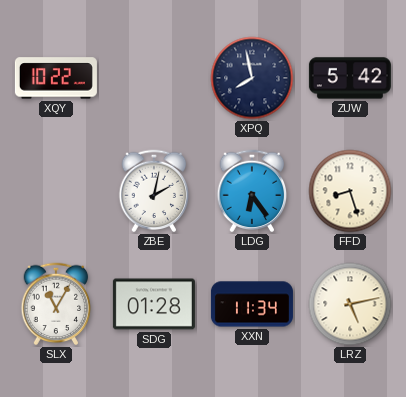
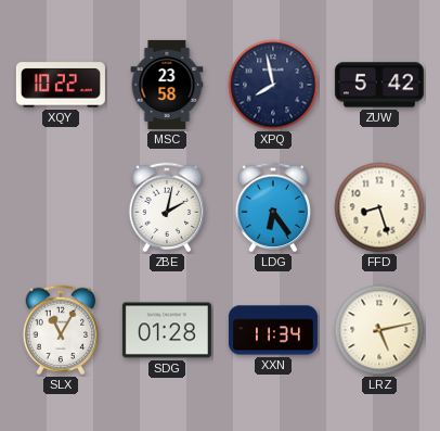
MSC: none -> 23:58
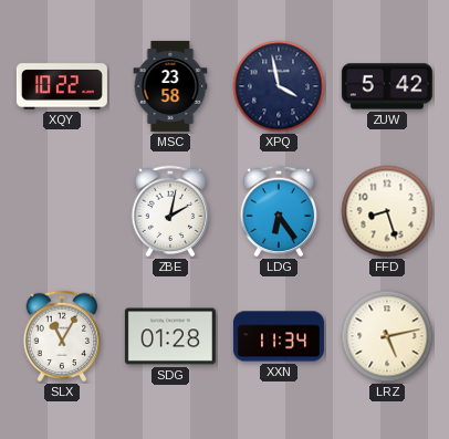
XPQ: 7:58 -> 3:58
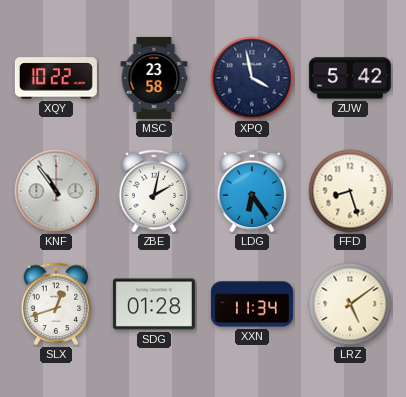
KNF: none -> 10:54
SLX: 11:05 -> 12:42
LRZ: 5:13 -> 5:09
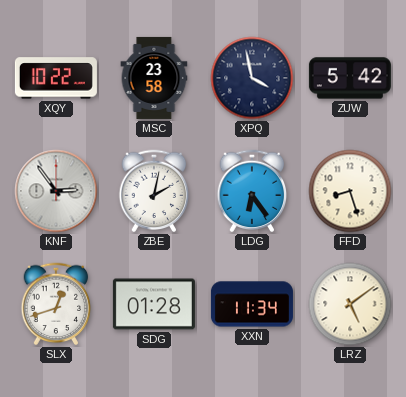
KNF: 10:54 -> 2:54
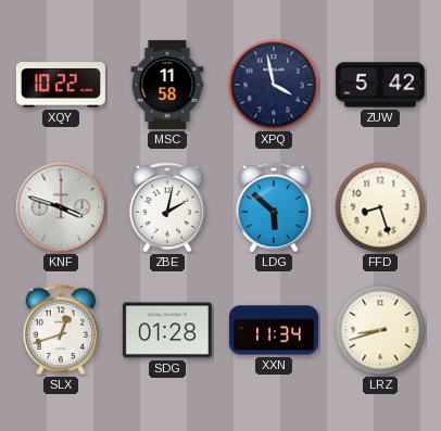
MSC: 23:58 -> 11:58
KNF: 2:54 -> 3:48
LDG: 6:24 -> 5:52
LRZ: 5:09 -> 8:42
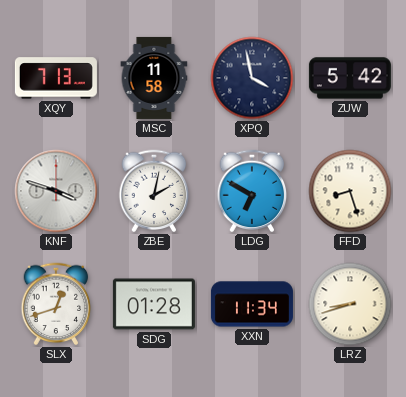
XQY: 10:22 -> 7:13
LDG: 5:52 -> 6:50
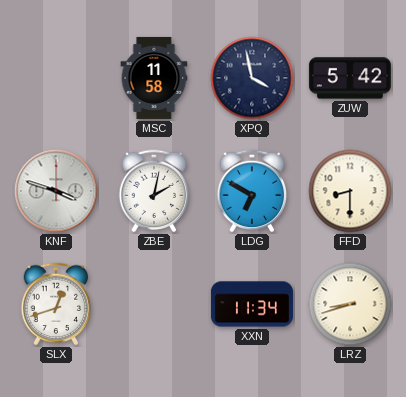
XQY: 7:13 -> none
FFD: 8:27 -> 8:30
SDG: 01:28 -> none
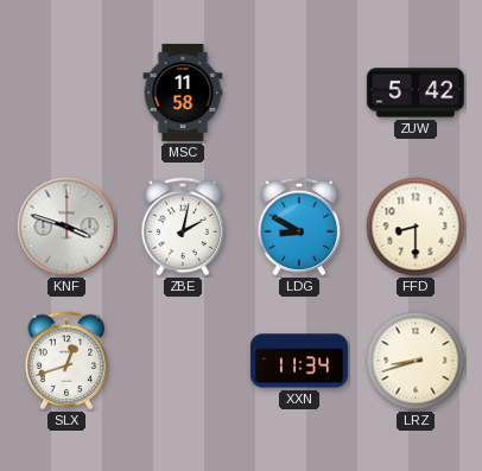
XPQ: 3:58 -> none
LDG: 6:50 -> 8:50
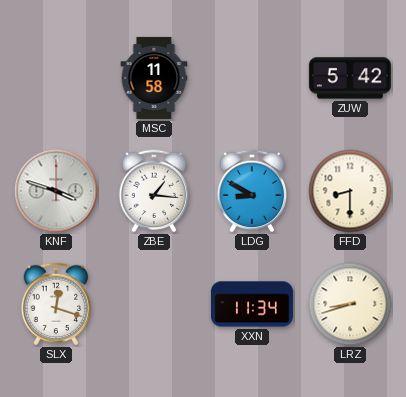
ZBE: 2:02 -> 1:16
SLX: 12:42 -> 12:18
